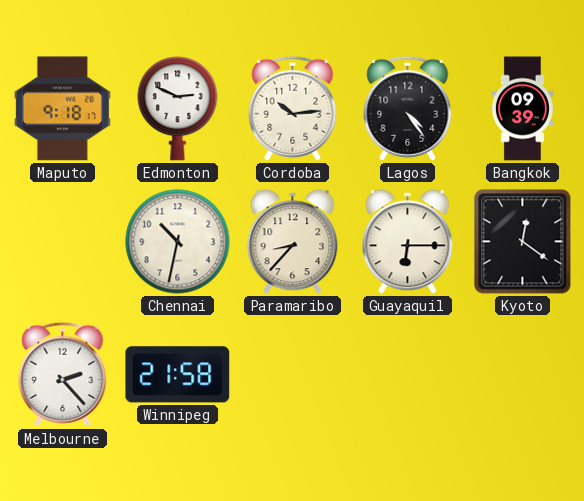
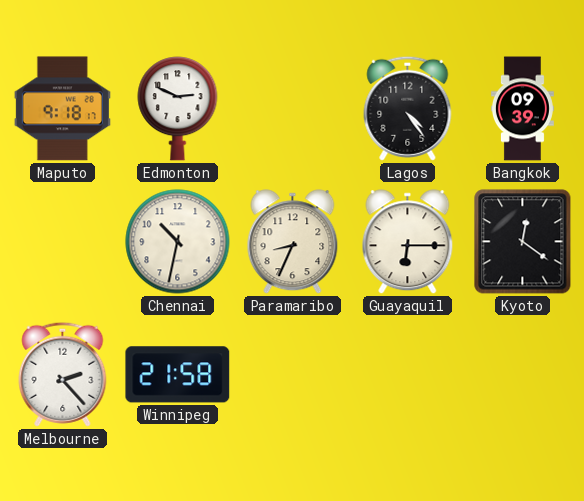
Cordoba: 10:14 -> none
Paramaribo: 8:37 -> 8:34
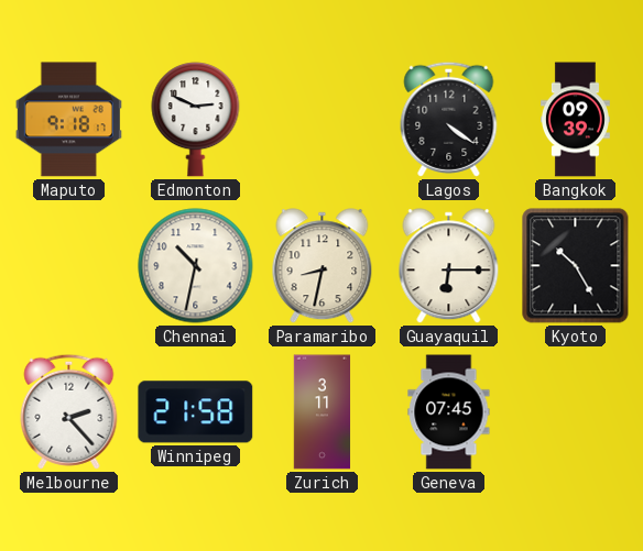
Lagos: 4:24 -> 4:21
Paramaribo: 8:34 -> 8:32
Kyoto: 12:21 -> 10:25
Zurich: none -> 3:11
Geneva: none -> 07:45
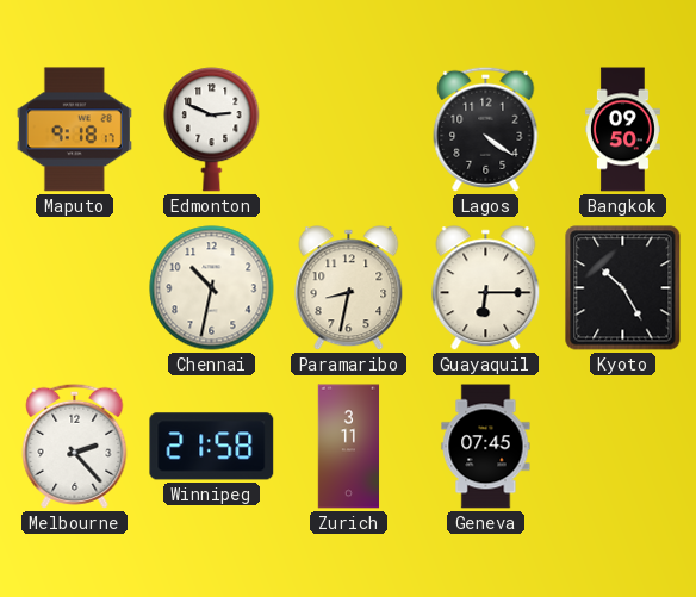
Bangkok: 09:39 -> 09:50
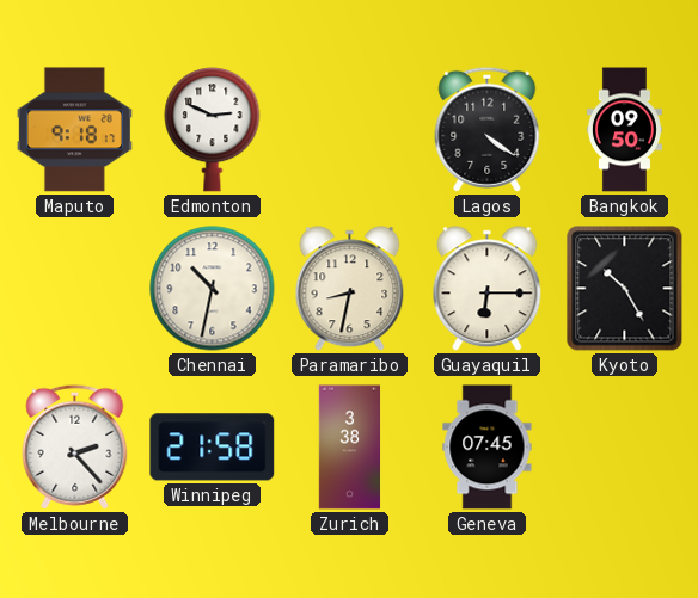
Zurich: 3:11 -> 3:38
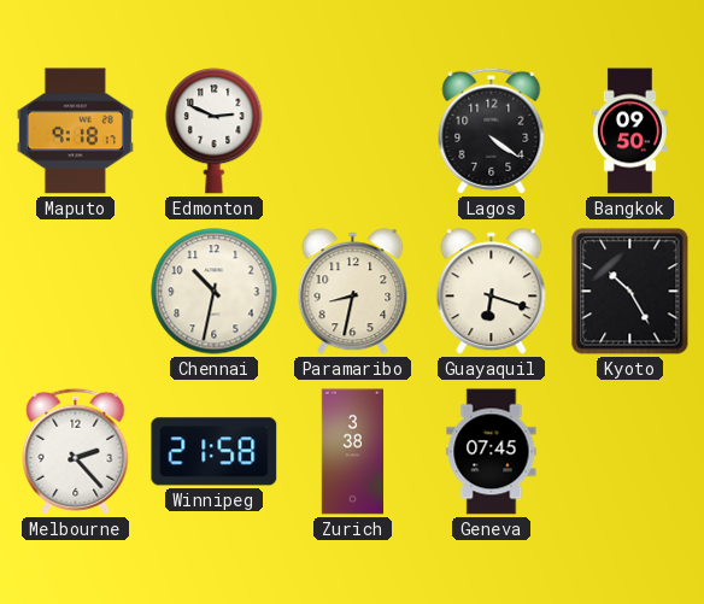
Guayaquil: 6:15 -> 6:18
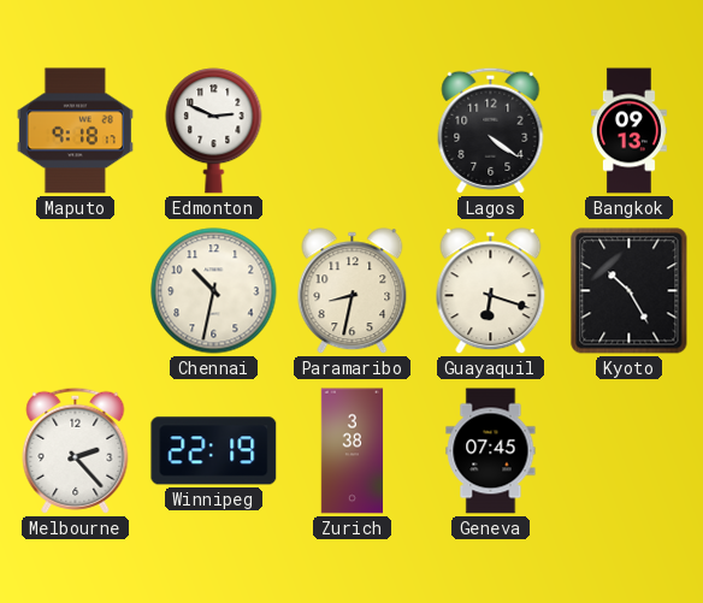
Bangkok: 09:50 -> 09:13
Winnipeg: 21:58 -> 22:19
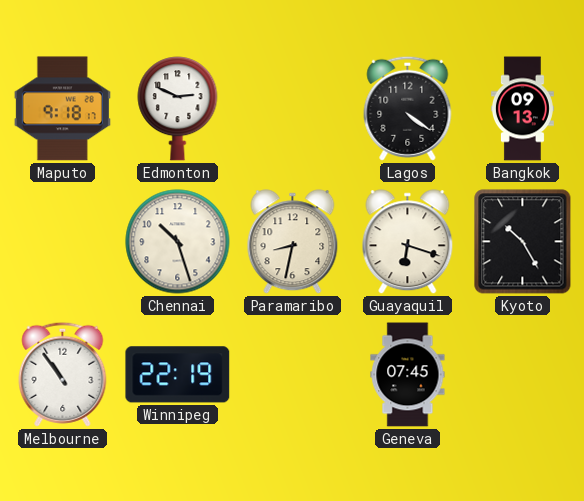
Chennai: 10:32 -> 10:27
Melbourne: 2:23 -> 10:54
Zurich: 3:38 -> none
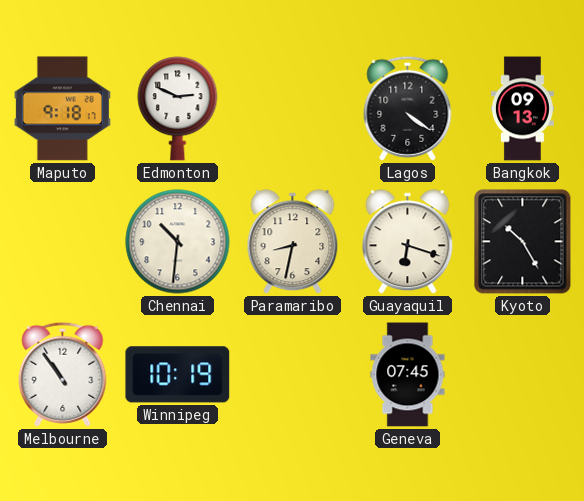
Chennai: 10:27 -> 10:31
Winnipeg: 22:19 -> 10:19
